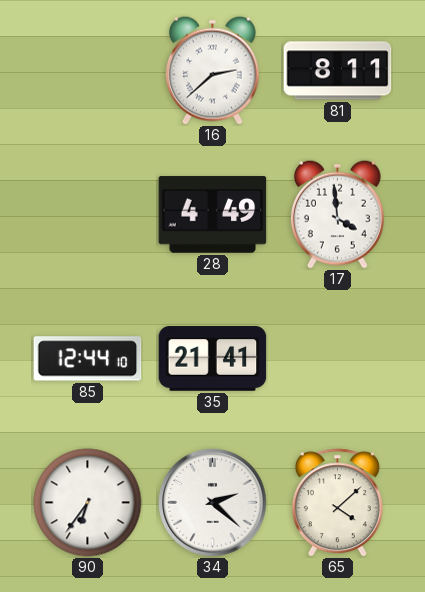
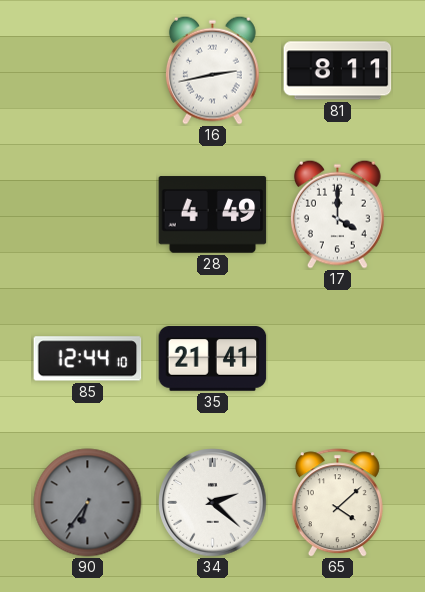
16: 2:38 -> 2:43
17: 3:59 -> 4:00
90 dial: white -> grey
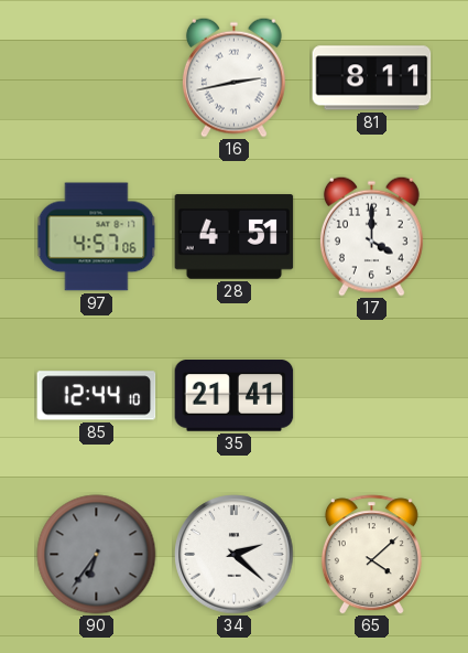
97: none -> 4:57
28: 4:49 -> 4:51
